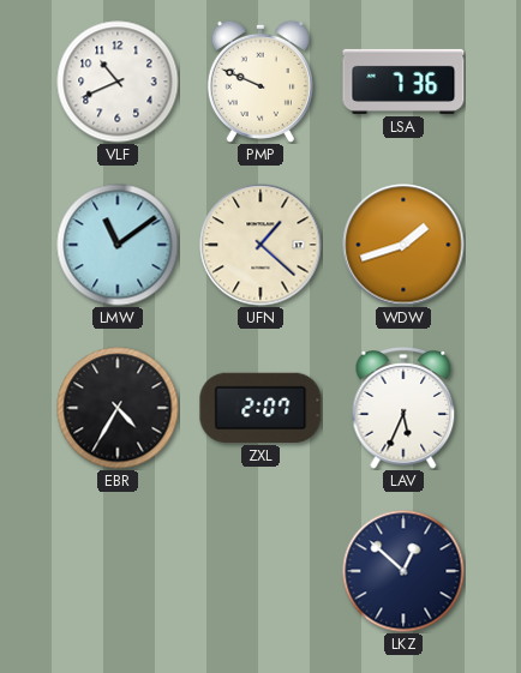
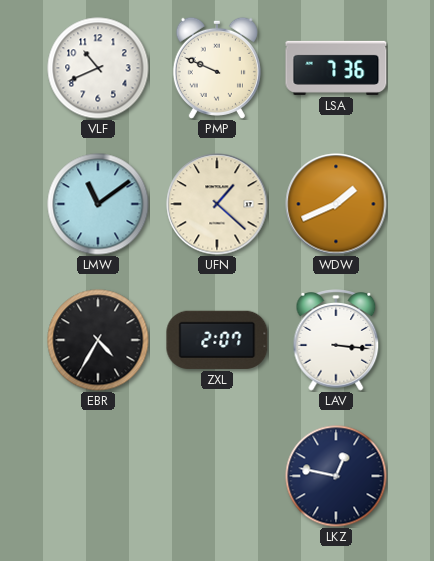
WDW: 1:42 -> 1:41
LAV: 5:34 -> 3:16
LKZ: 12:52 -> 12:47
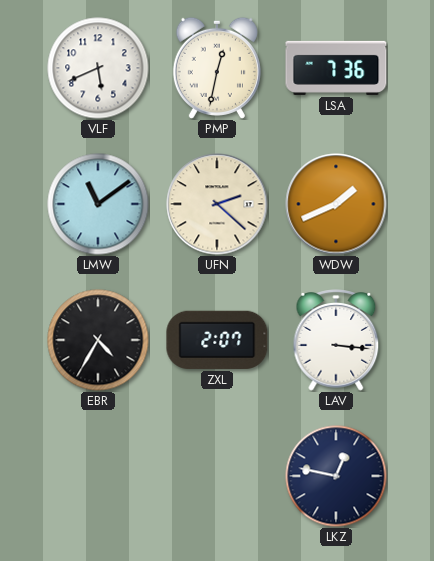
VLF: 10:41 -> 5:41
PMP: 9:49 -> 12:32
UFN: 1:22 -> 2:22
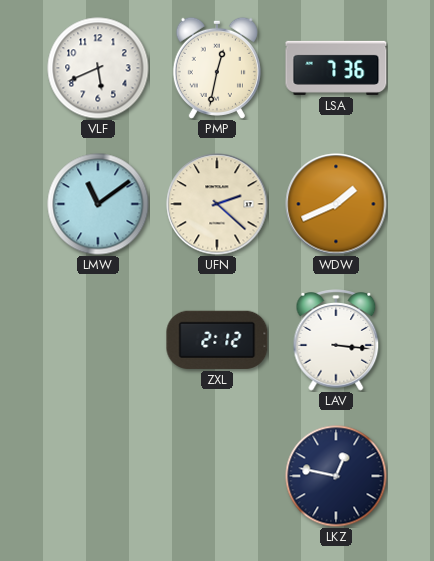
EBR: 4:35 -> none
ZXL: 2:07 -> 2:12
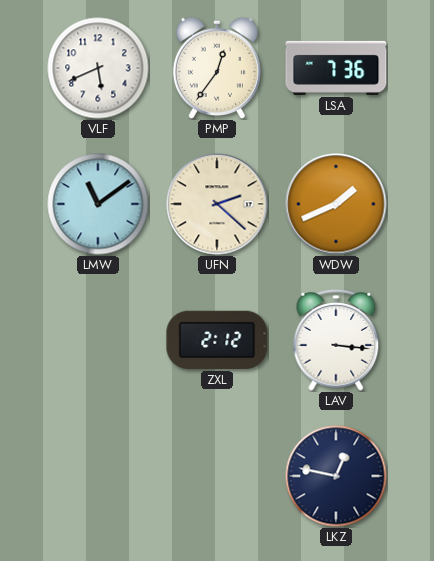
PMP: 12:32 -> 12:36
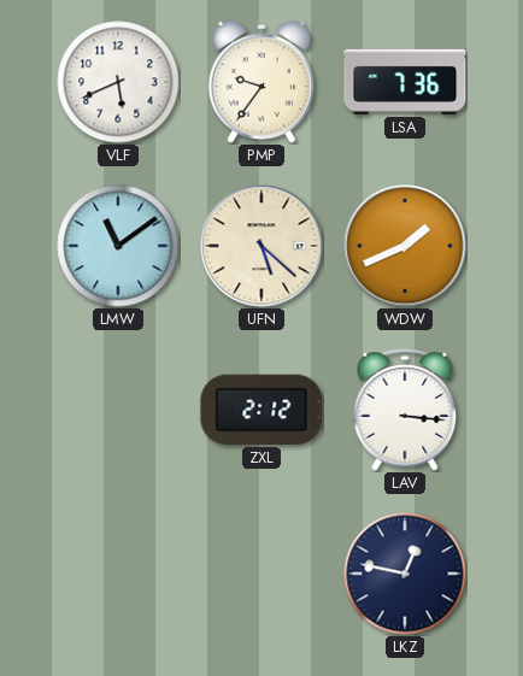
PMP: 12:36 -> 9:36
UFN: 2:22 -> 5:22
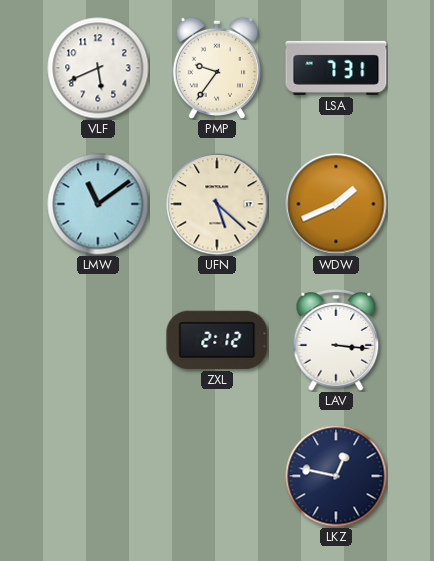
LSA: 7:36 -> 7:31
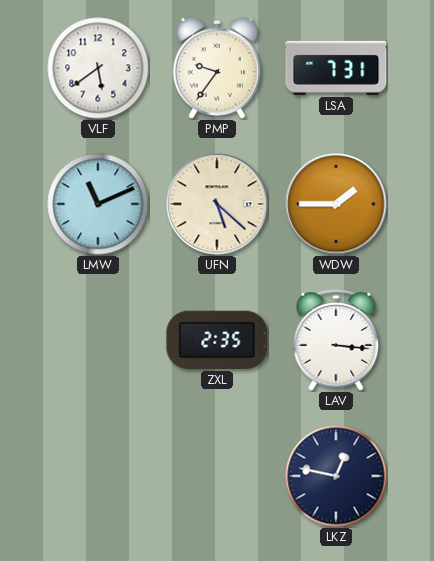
VLF: 5:41 -> 5:39
LMW: 11:09 -> 11:11
WDW: 1:41 -> 1:45
ZXL: 2:12 -> 2:35
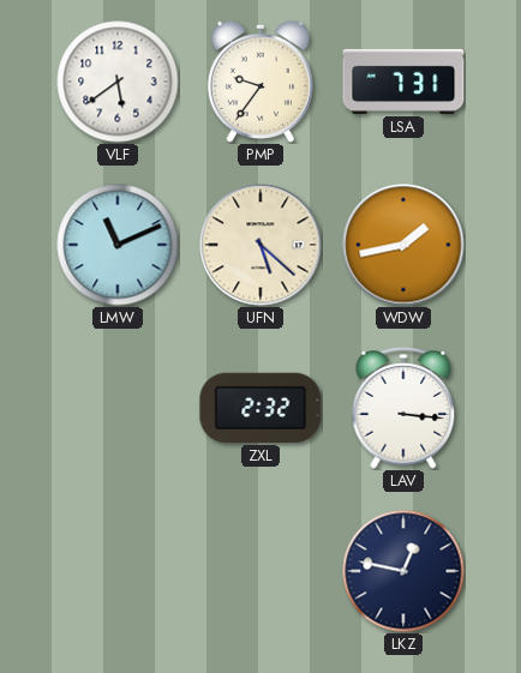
WDW: 1:45 -> 1:43
ZXL: 2:35 -> 2:32
